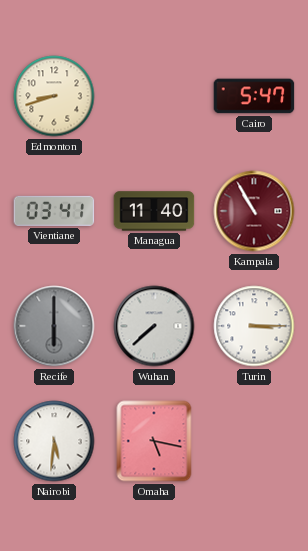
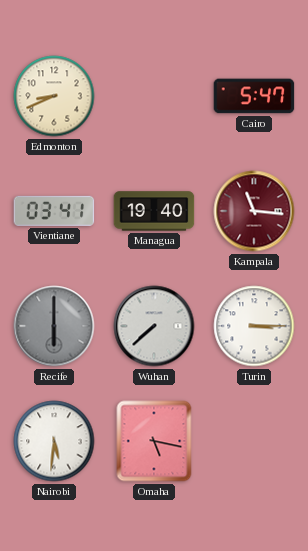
Edmonton: 8:42 -> 8:41
Managua: 11:40 -> 19:40
Kampala: 10:55 -> 11:16
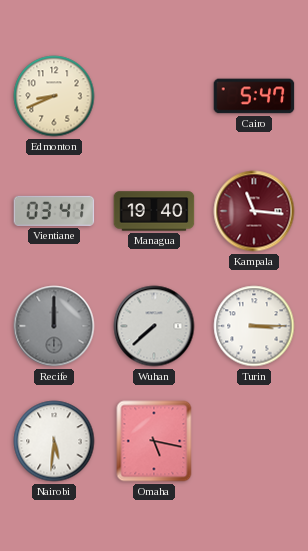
Recife: 6:00 -> 12:00
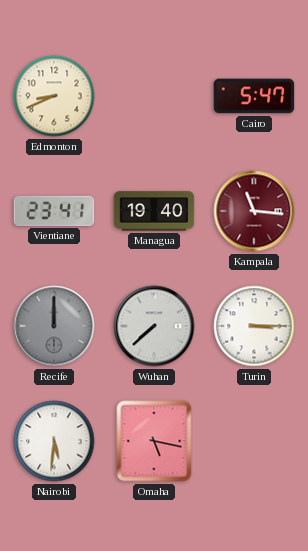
Vientiane: 03:41 -> 23:41
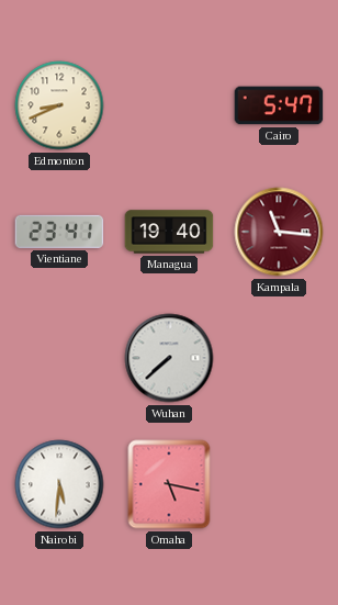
Recife: 12:00 -> none
Turin: 3:15 -> none
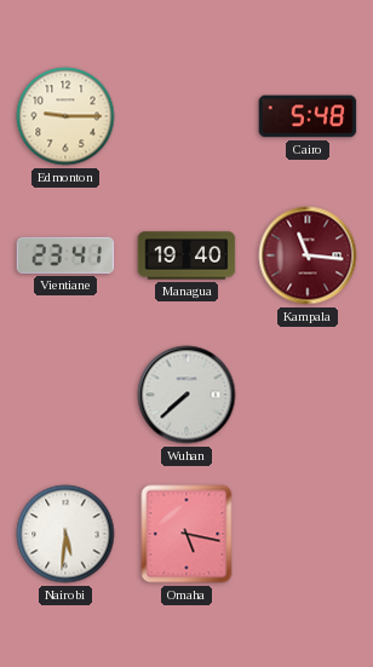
Edmonton: 8:41 -> 9:15
Cairo: 5:47 -> 5:48
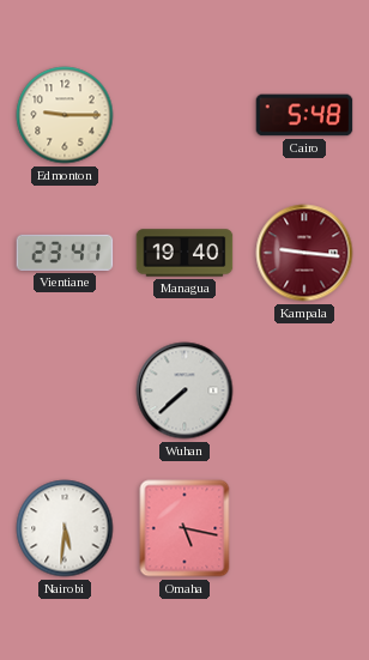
Kampala: 11:16 -> 9:16
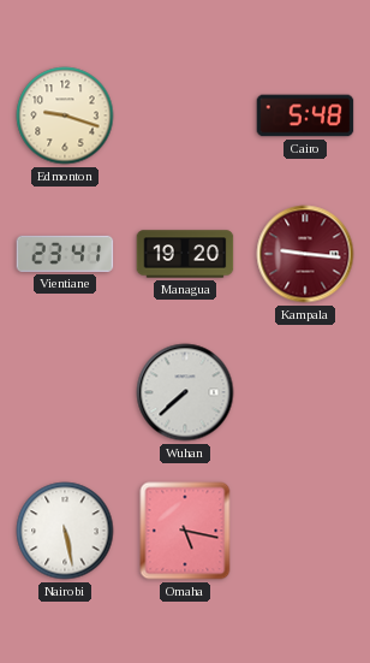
Edmonton: 9:15 -> 9:18
Managua: 19:40 -> 19:20
Nairobi: 5:31 -> 5:28
